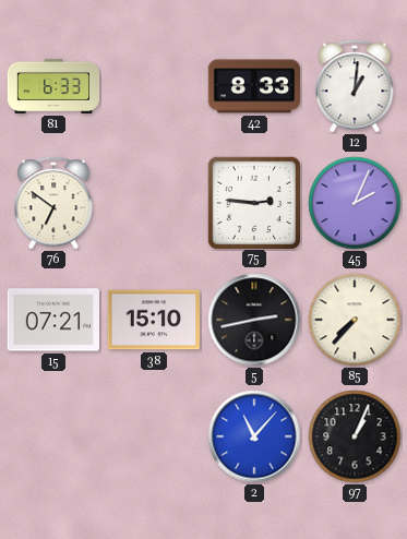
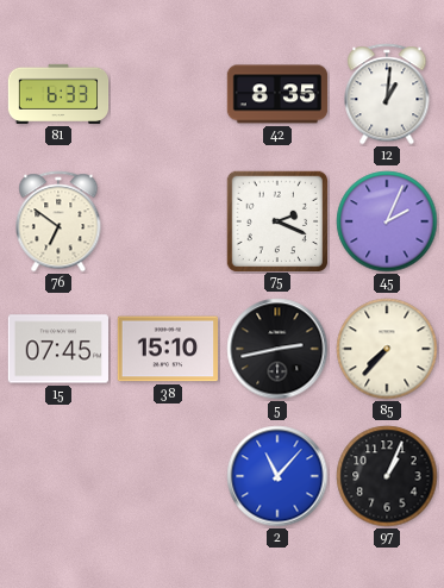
42: 8:33 -> 8:35
75: 2:46 -> 2:19
15: 07:21 -> 07:45
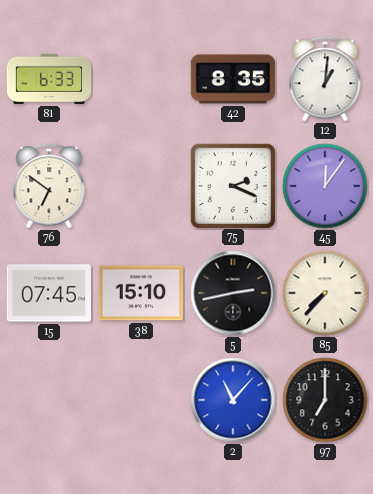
45: 2:04 -> 12:06
97: 1:04 -> 7:00
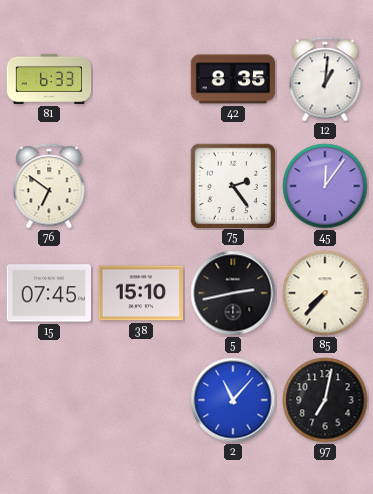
75: 2:19 -> 2:24
97: 7:00 -> 7:02
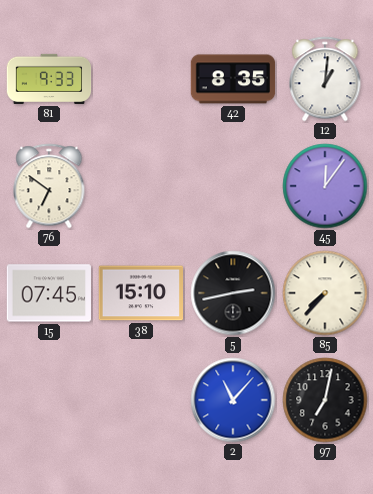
81: 6:33 -> 9:33
75: 2:24 -> none
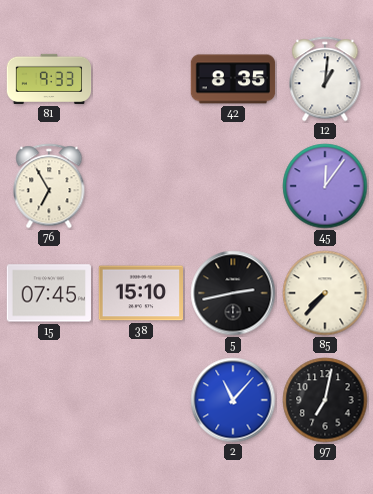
76: 6:51 -> 6:55
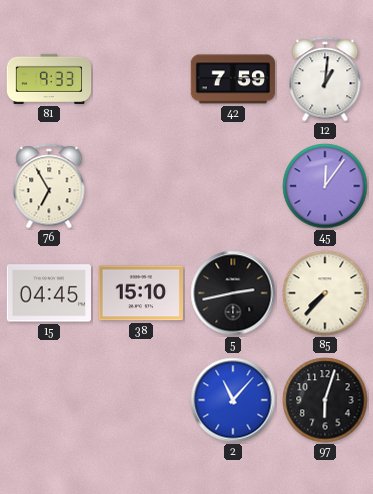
42: 8:35 -> 7:59
15: 07:45 -> 04:45
97: 7:02 -> 6:03
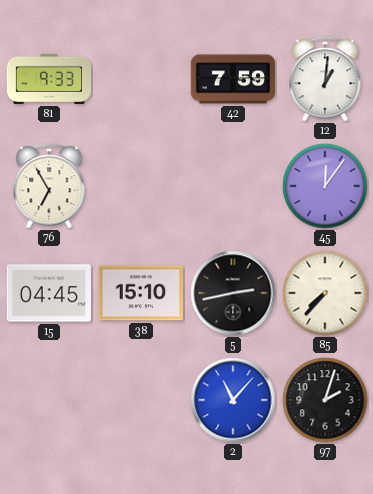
97: 6:03 -> 2:03
